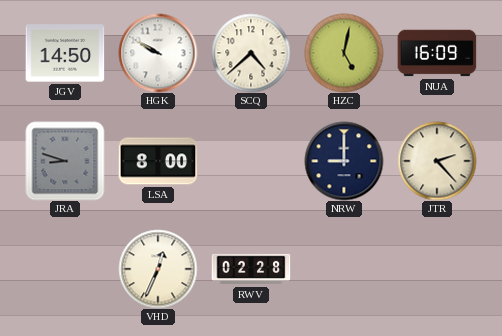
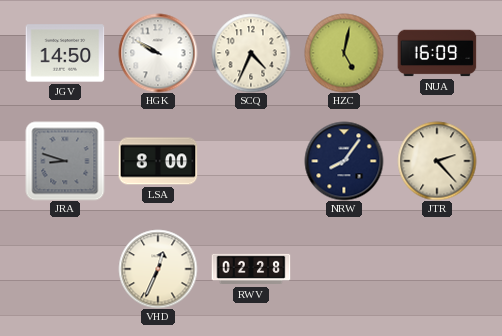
SCQ: 4:38 -> 4:34
NRW: 9:00 -> 8:06
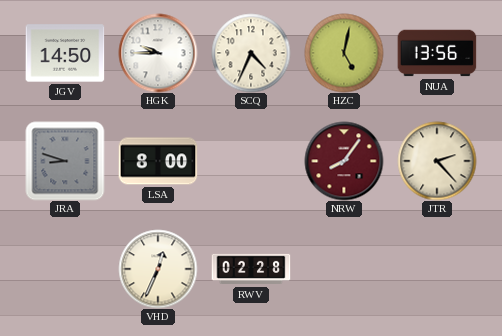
HGK: 9:50 -> 9:45
NUA: 16:09 -> 13:56
NRW dial: navy -> burgundy
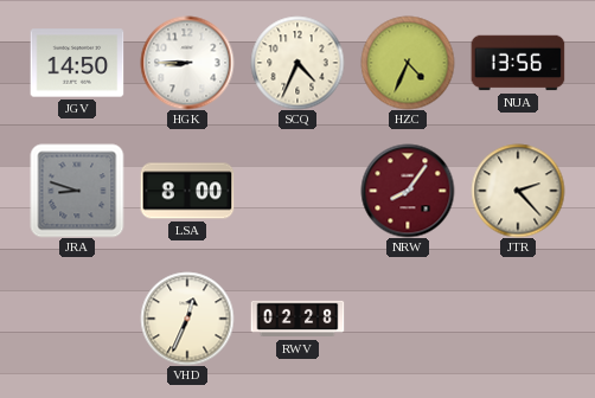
HGK: 9:45 -> 8:45
HZC: 5:02 -> 4:34
